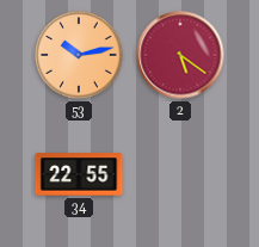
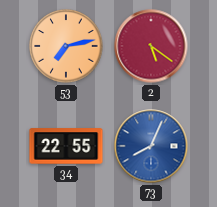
53: 10:13 -> 7:13
73: none -> 8:04
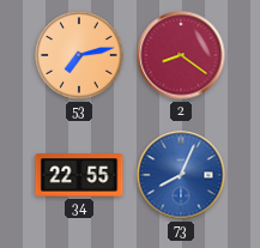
2: 5:21 -> 8:21
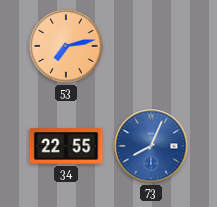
2: 8:21 -> none
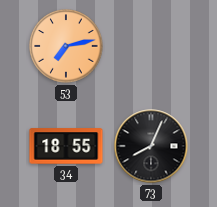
34: 22:55 -> 18:55
73 dial: blue -> black
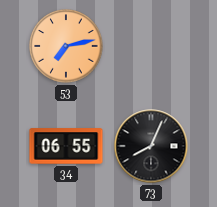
34: 18:55 -> 06:55
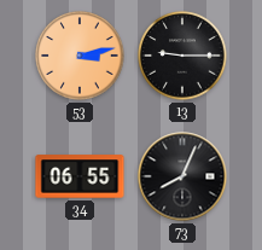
53: 7:13 -> 3:13
13: none -> 9:15
